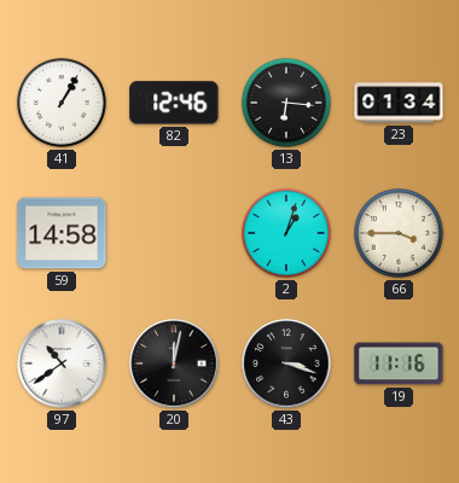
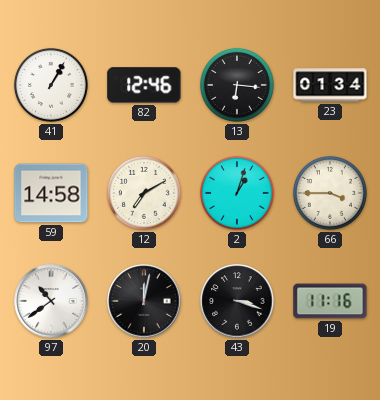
12: none -> 7:10
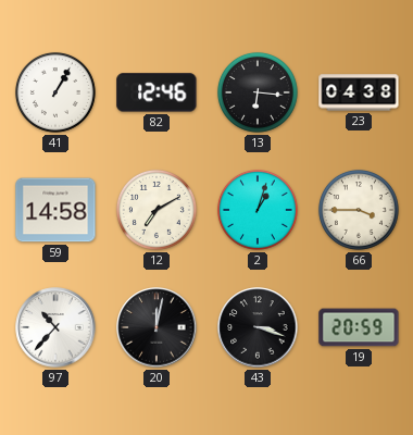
23: 01:34 -> 04:38
97: 10:39 -> 10:37
19: 11:16 -> 20:59
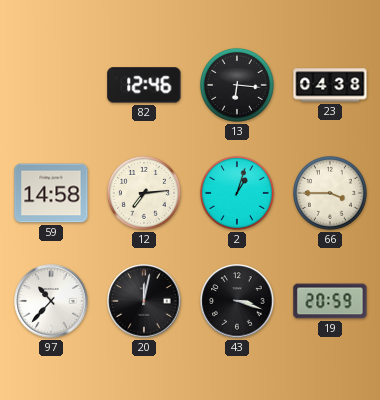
41: 1:05 -> none
12: 7:10 -> 7:14
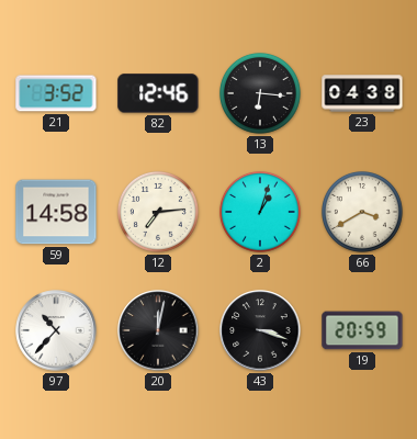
21: none -> 3:52
66: 3:45 -> 3:40
